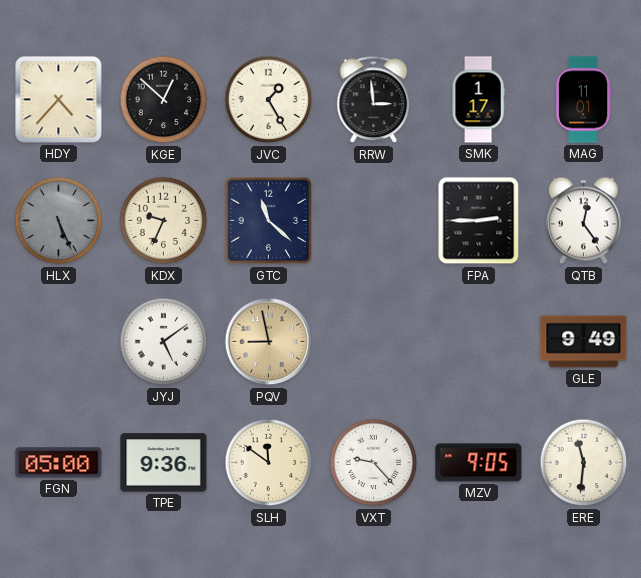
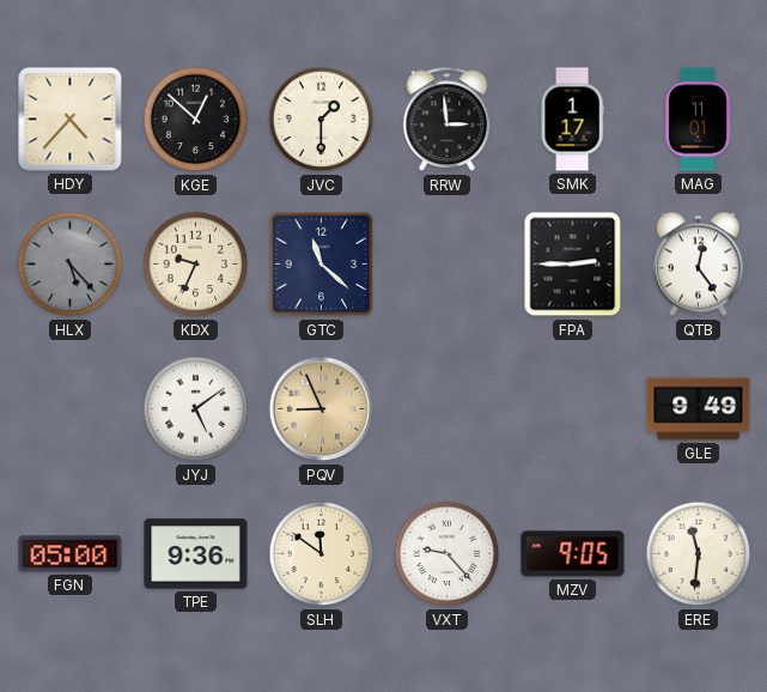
JVC: 1:25 -> 1:30
HLX: 5:26 -> 5:23
PQV: 8:58 -> 8:56
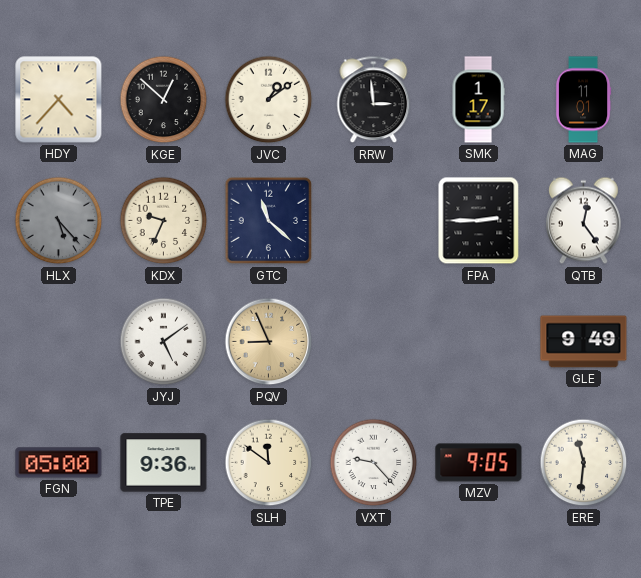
JVC: 1:30 -> 1:09
